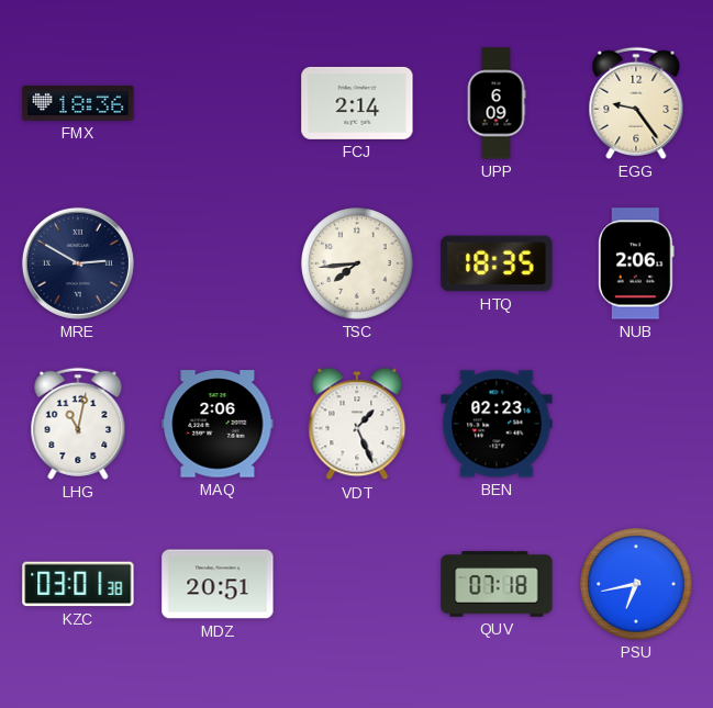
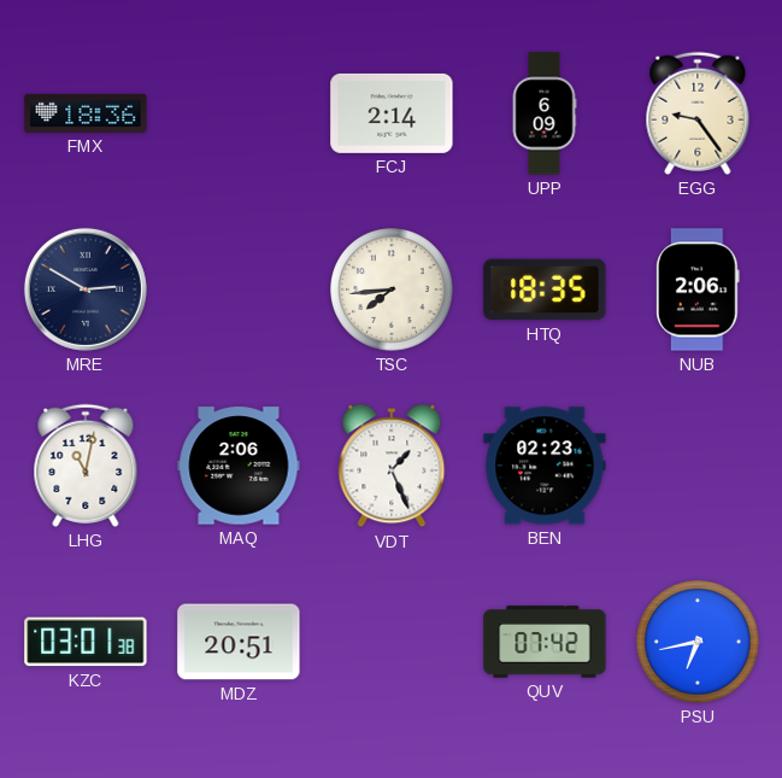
QUV: 07:18 -> 07:42
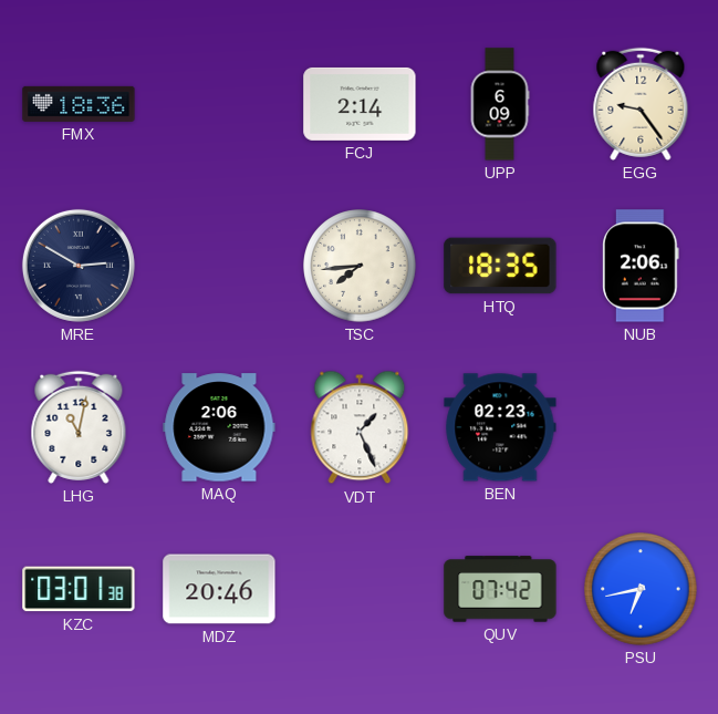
MDZ: 20:51 -> 20:46
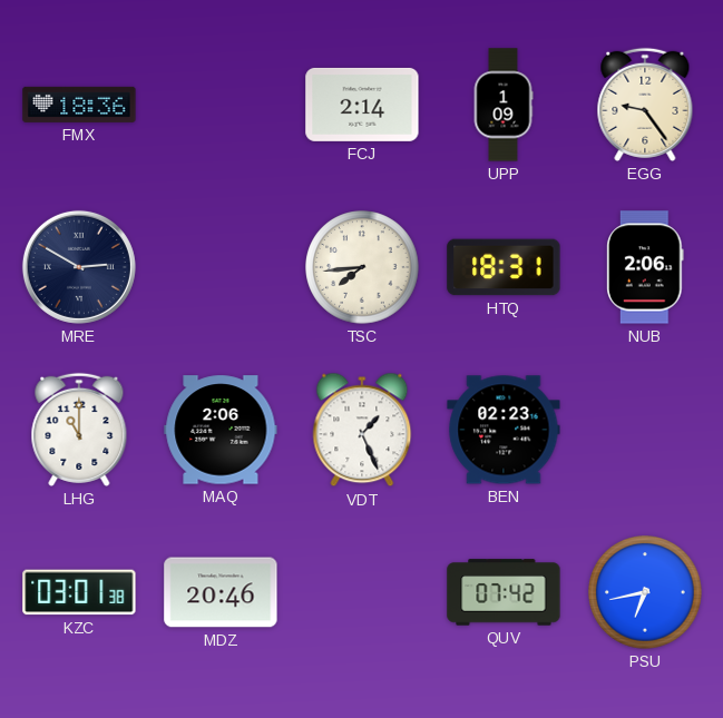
UPP: 6:09 -> 1:09
HTQ: 18:35 -> 18:31
LHG: 11:02 -> 11:00
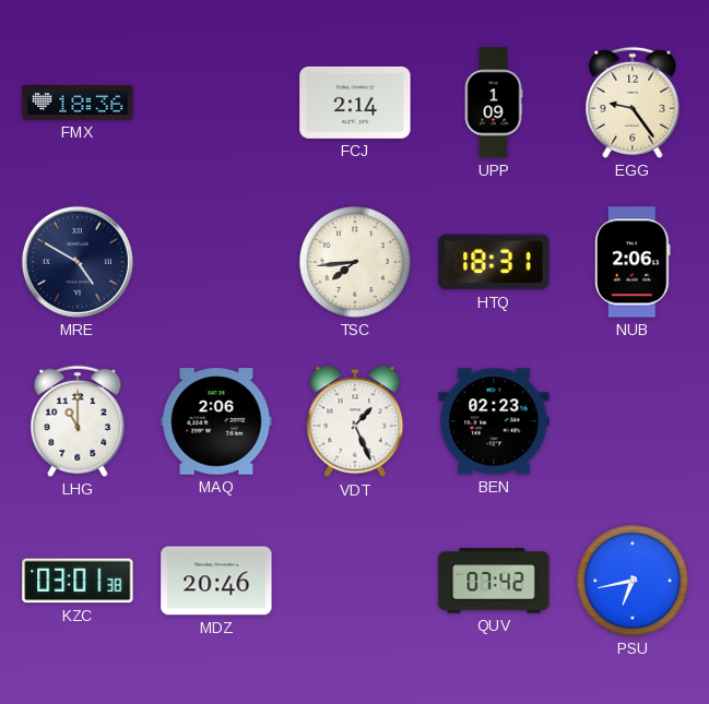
MRE: 2:50 -> 4:50
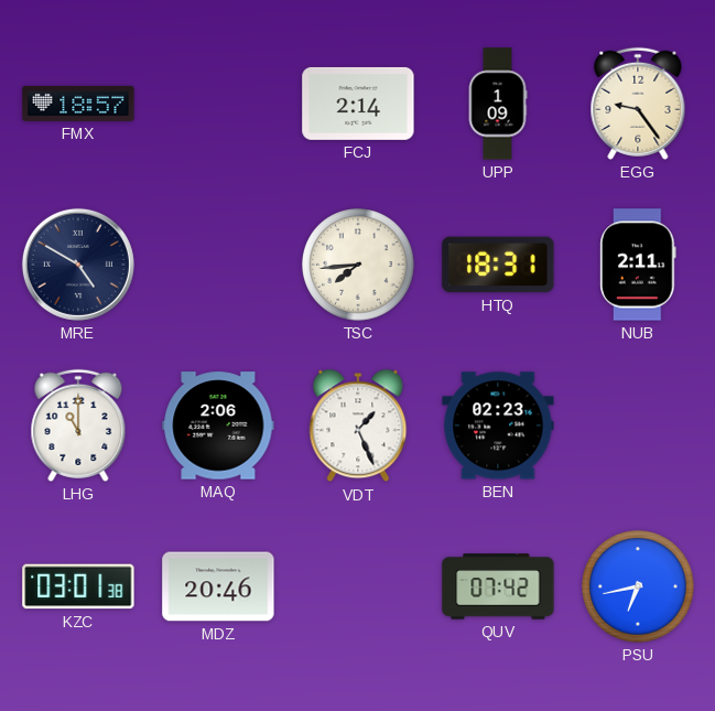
FMX: 18:36 -> 18:57
NUB: 2:06 -> 2:11
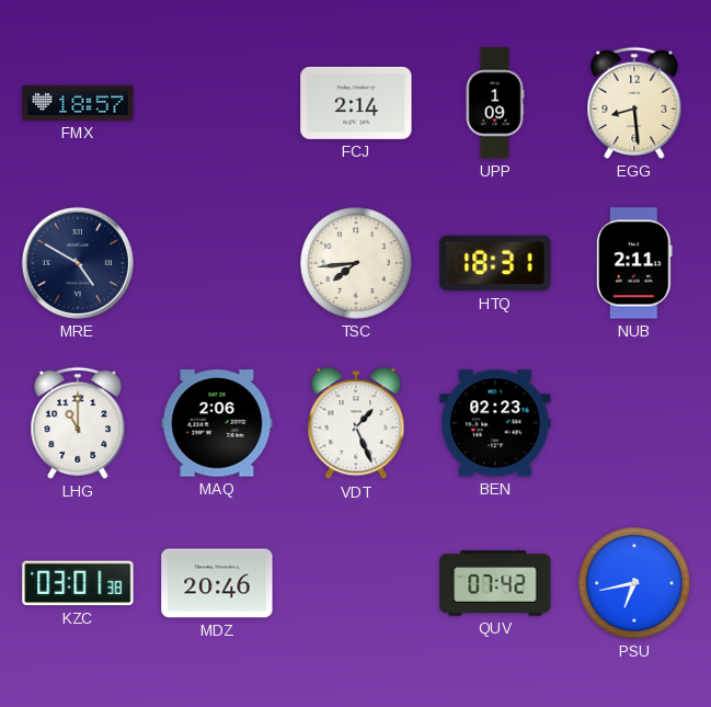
EGG: 9:24 -> 8:29
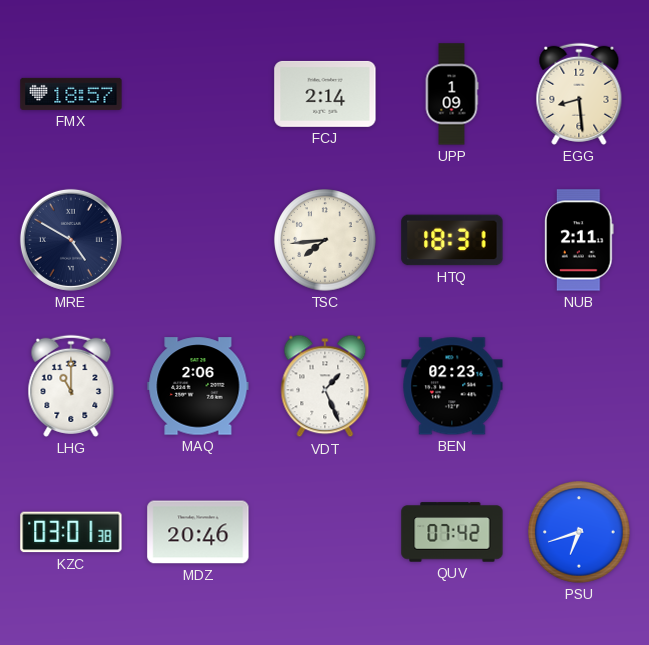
PSU: 6:43 -> 6:42
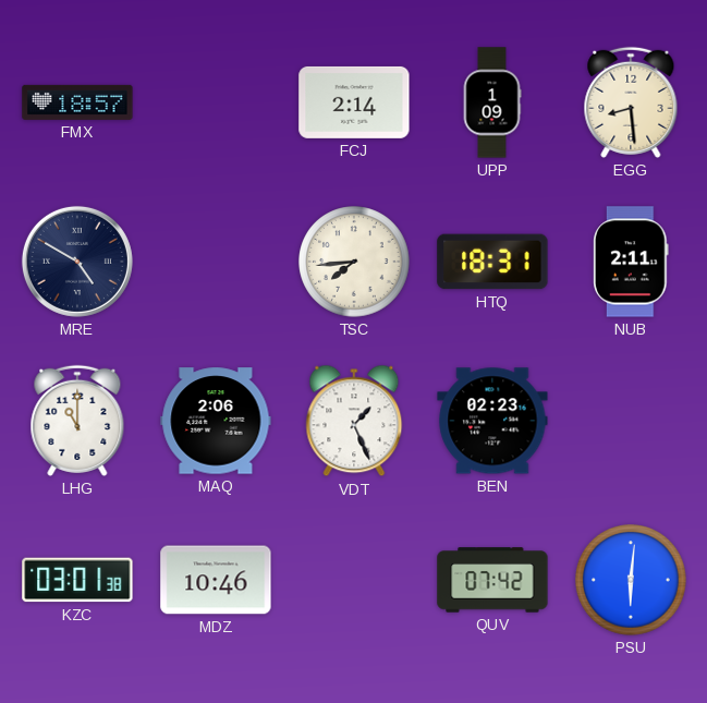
MDZ: 20:46 -> 10:46
PSU: 6:42 -> 6:01
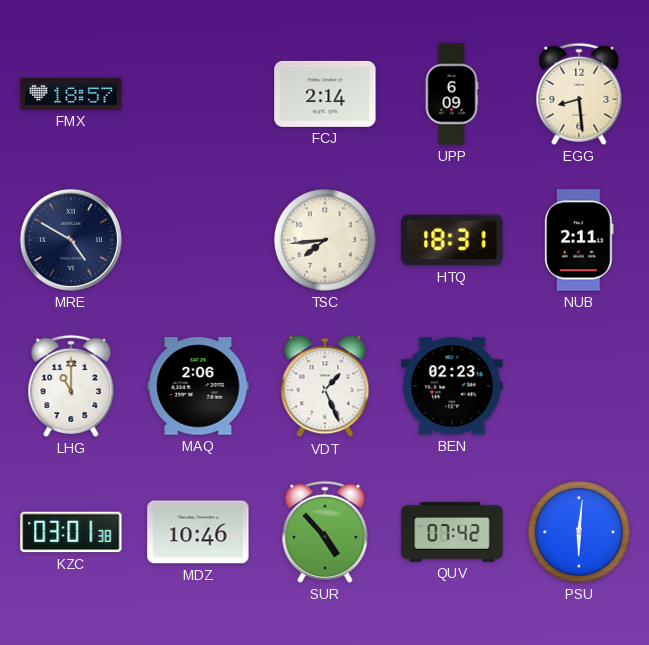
UPP: 1:09 -> 6:09
SUR: none -> 4:53
